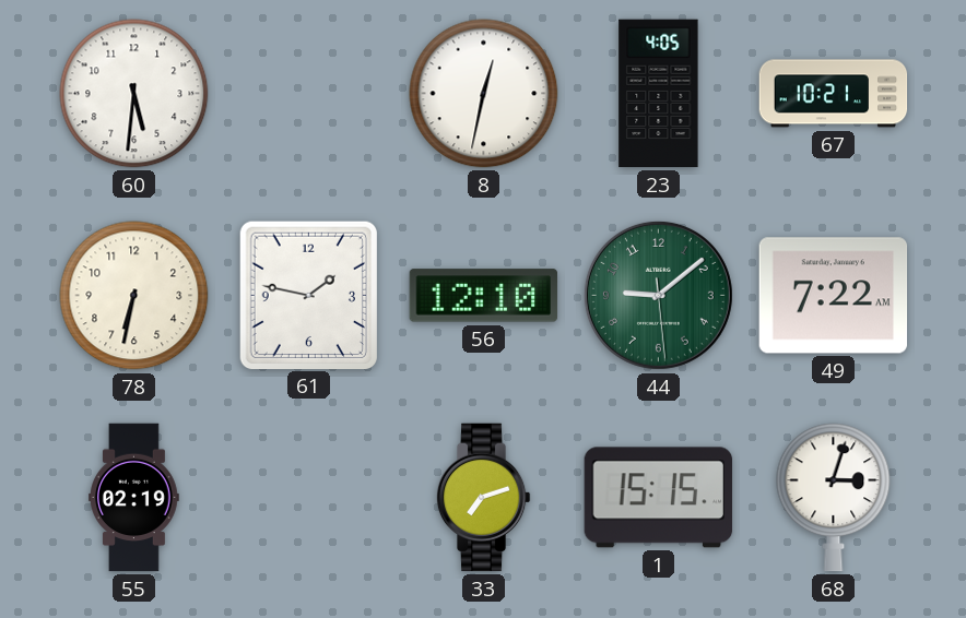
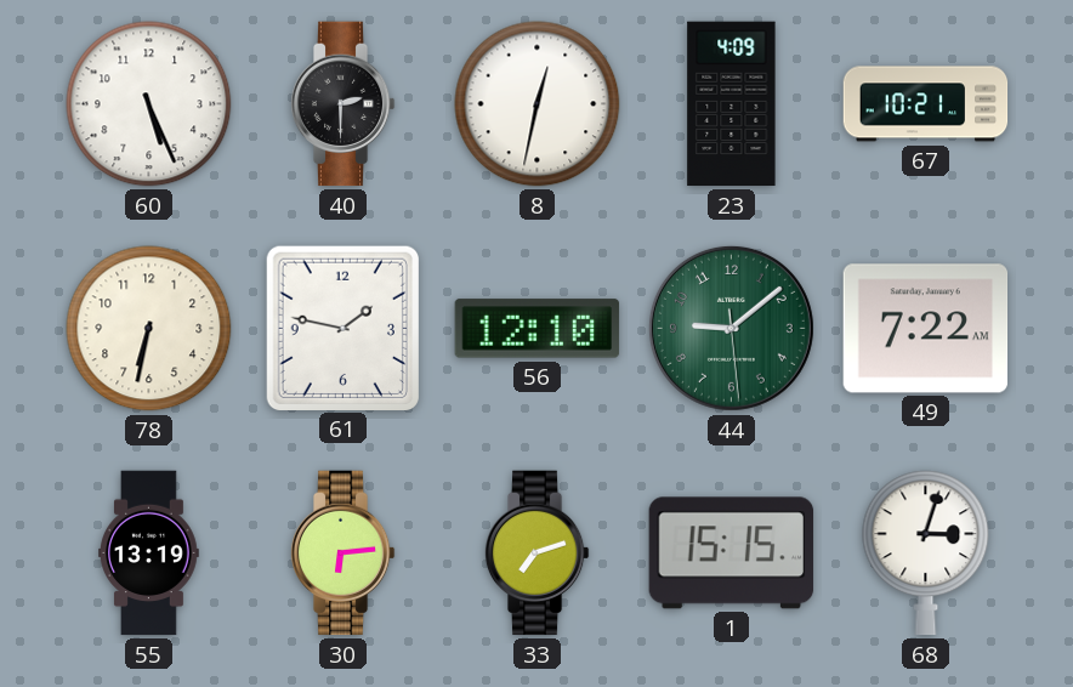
60: 5:31 -> 5:26
40: none -> 2:30
23: 4:05 -> 4:09
55: 02:19 -> 13:19
30: none -> 6:14
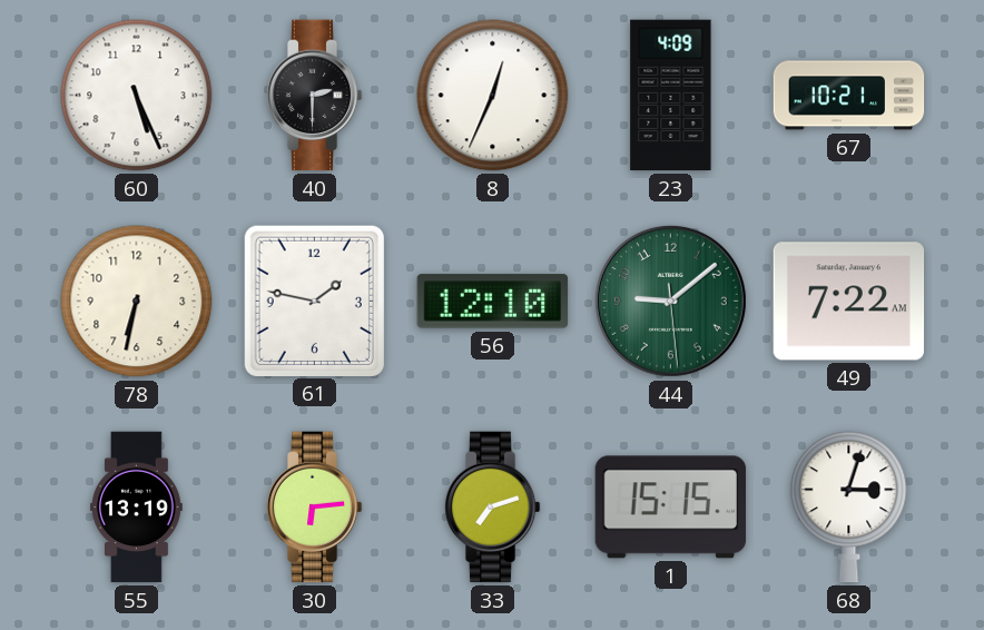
8: 12:32 -> 12:34
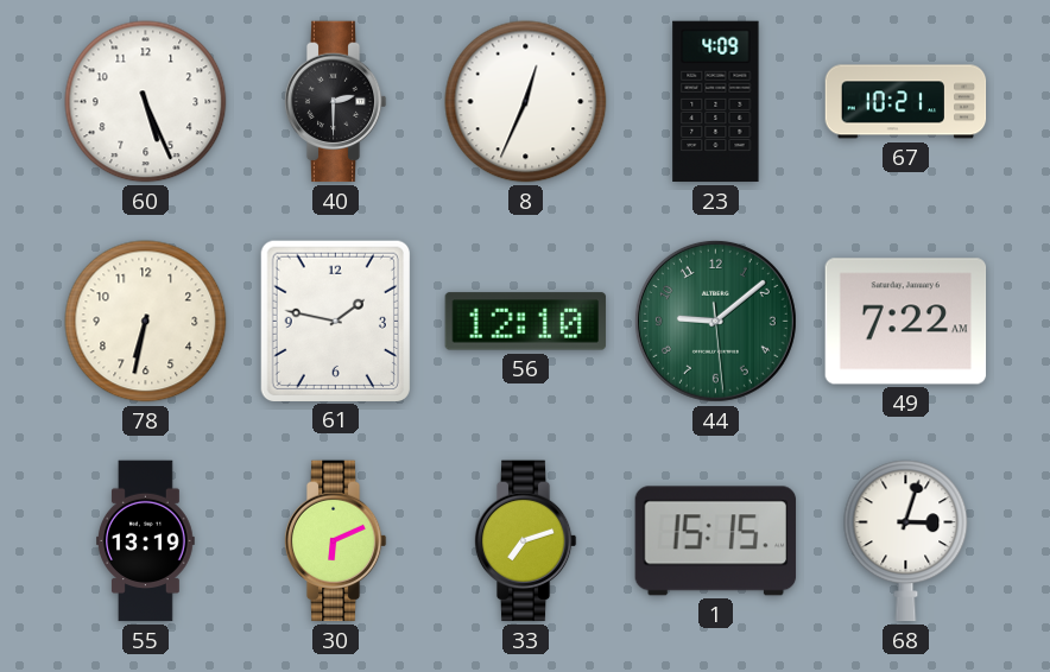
30: 6:14 -> 6:11
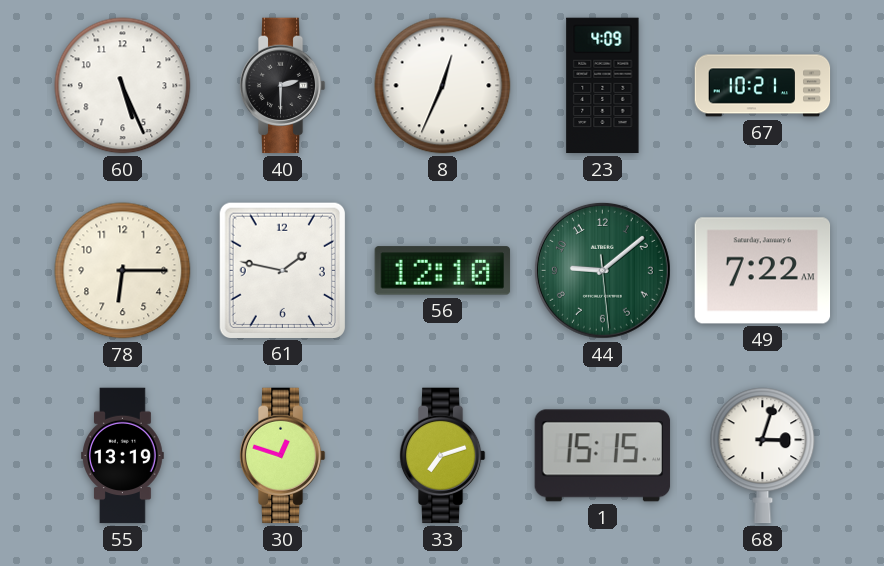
78: 6:32 -> 6:15
30: 6:11 -> 12:48
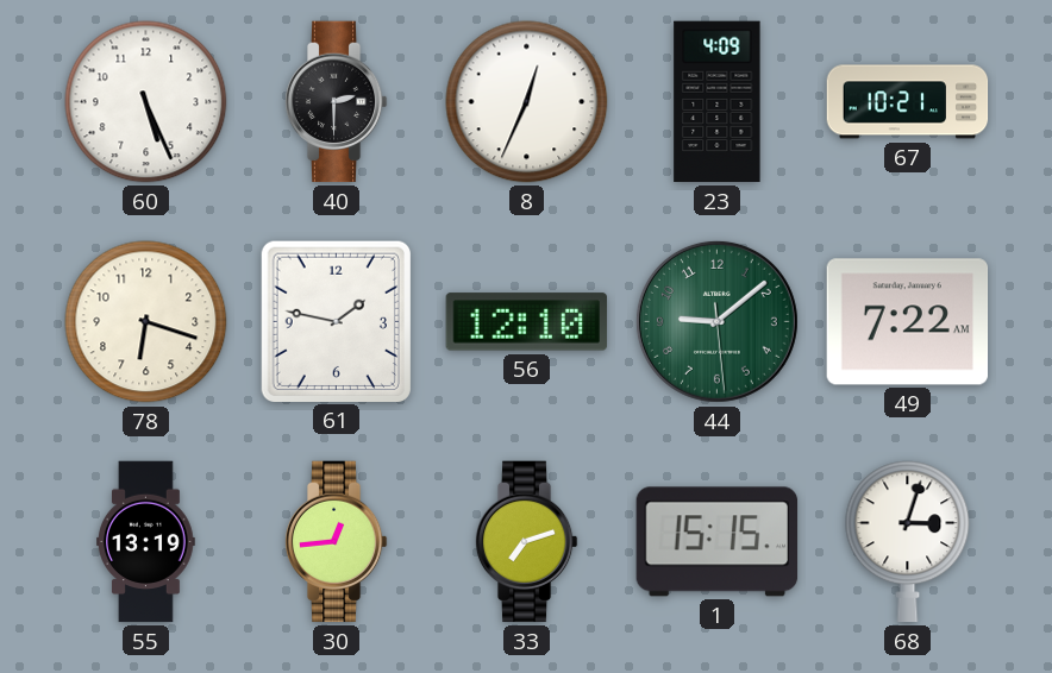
78: 6:15 -> 6:18
30: 12:48 -> 12:44
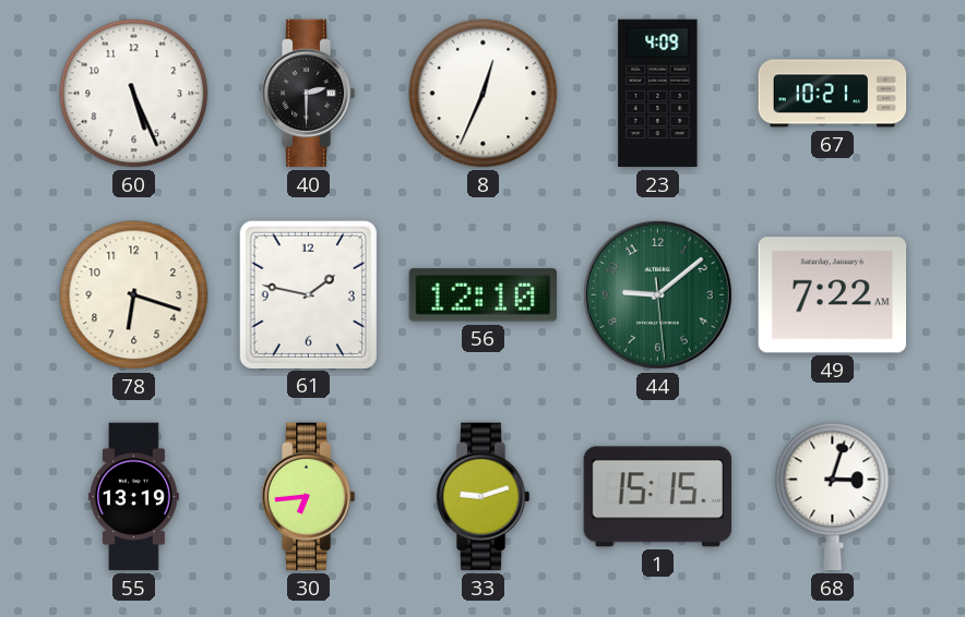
30: 12:44 -> 6:44
33: 7:12 -> 9:12
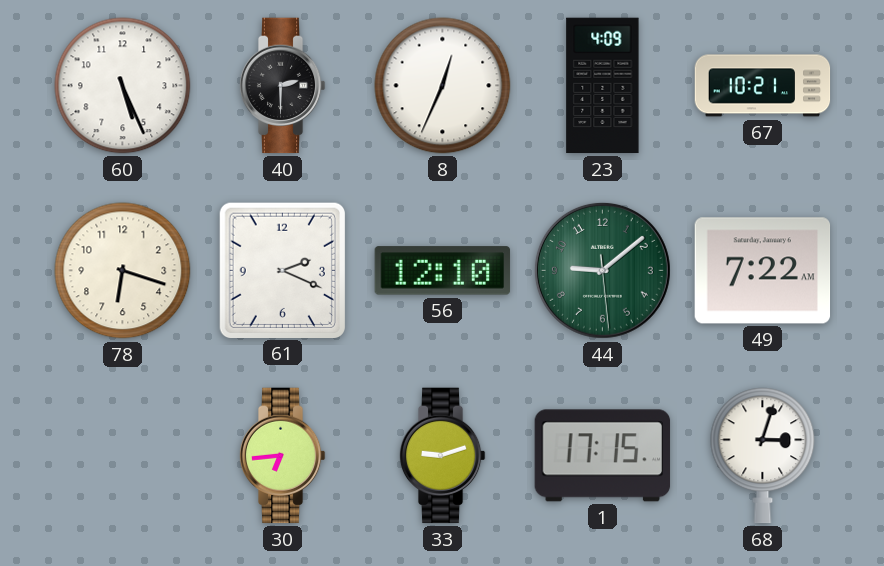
61: 1:47 -> 2:19
55: 13:19 -> none
1: 15:15 -> 17:15
